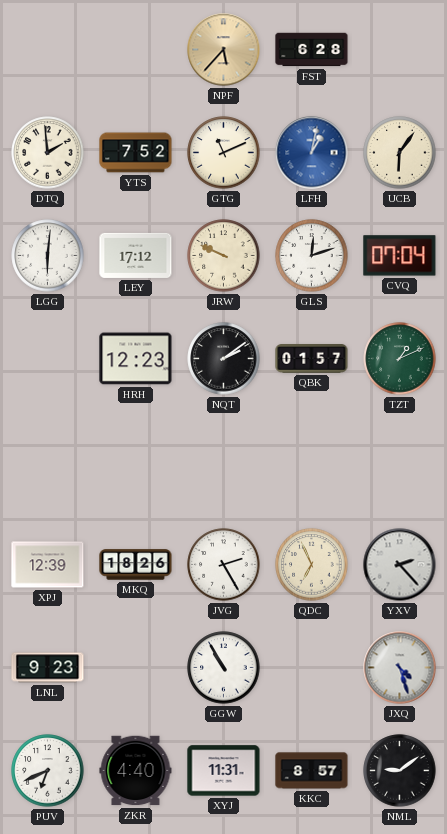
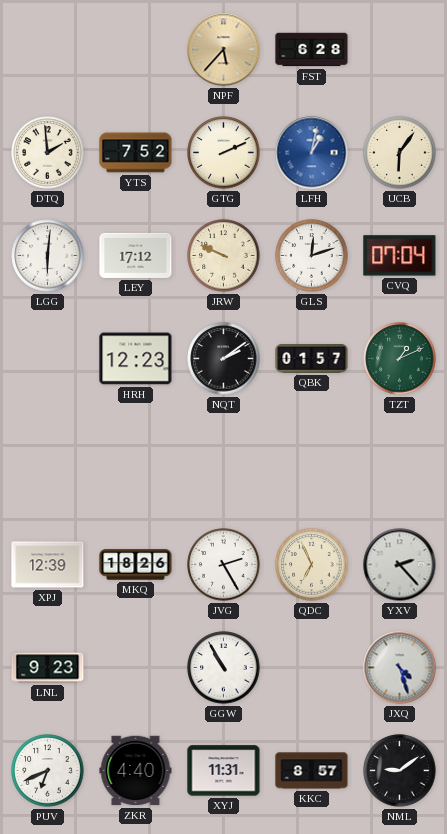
GTG: 11:11 -> 2:11
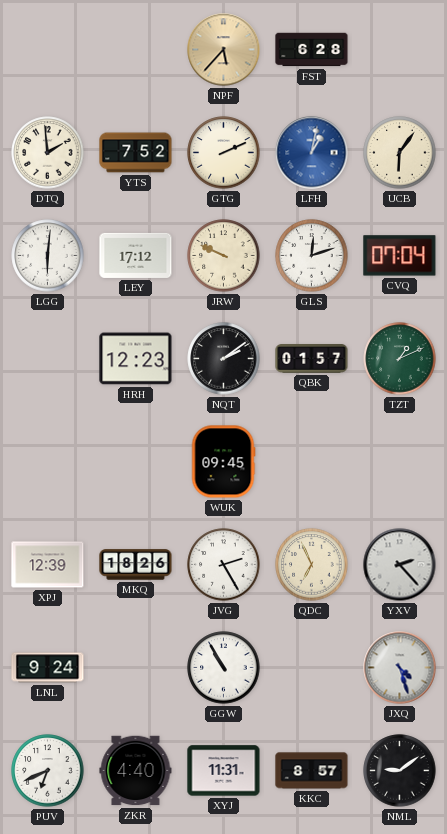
WUK: none -> 09:45
LNL: 9:23 -> 9:24
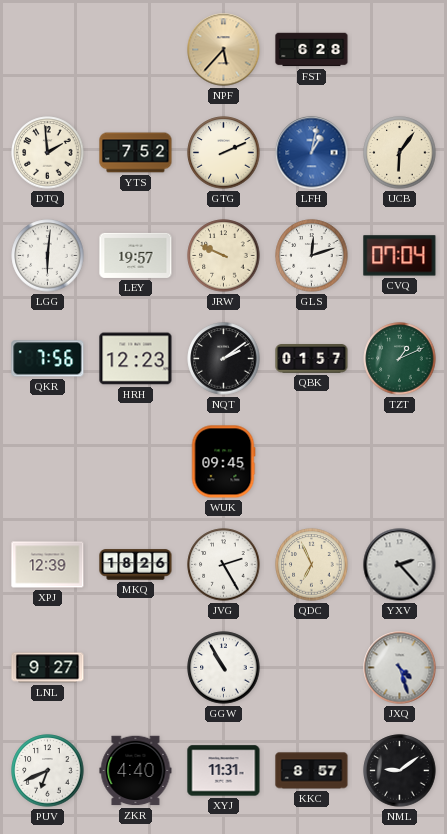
LEY: 17:12 -> 19:57
QKR: none -> 7:56
LNL: 9:24 -> 9:27
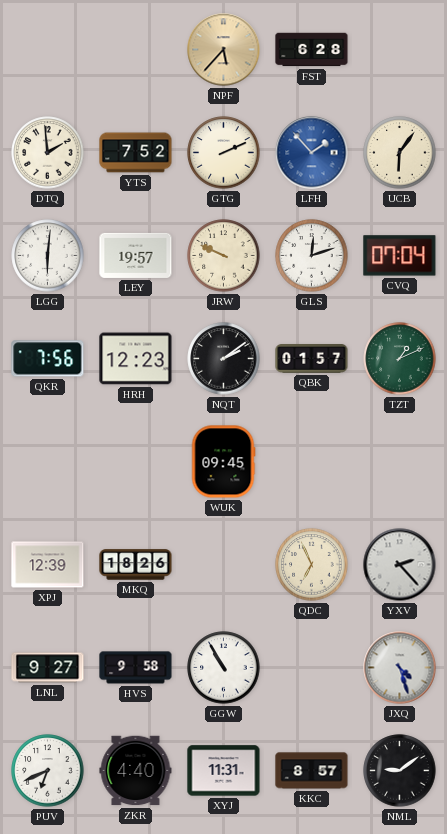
LFH: 1:02 -> 1:53
JVG: 2:25 -> none
HVS: none -> 9:58
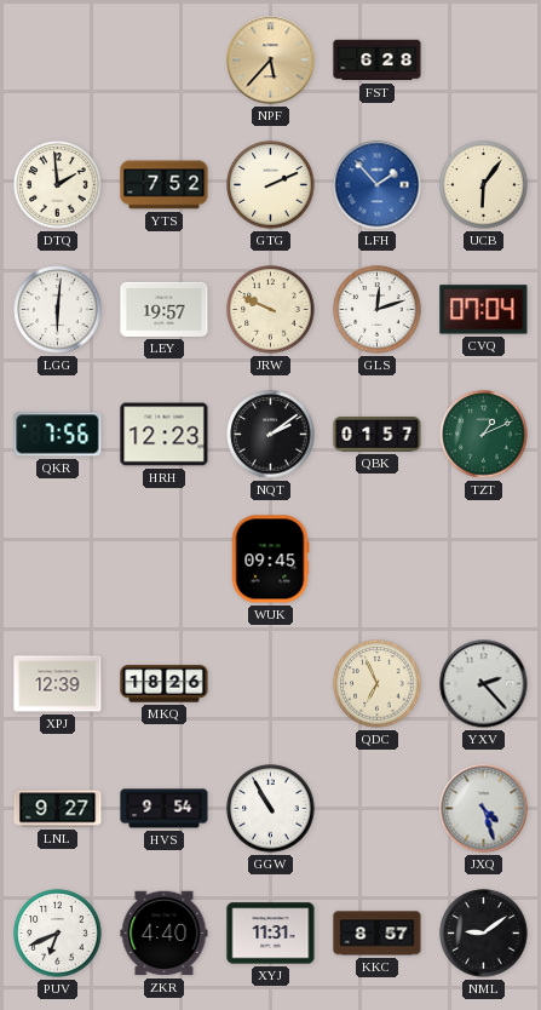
HVS: 9:58 -> 9:54
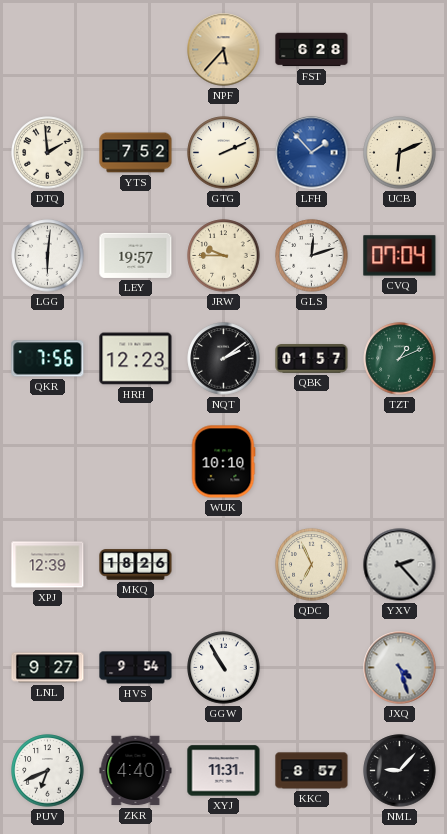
UCB: 6:06 -> 6:11
JRW: 9:49 -> 9:45
WUK: 09:45 -> 10:10
NML: 9:09 -> 9:07
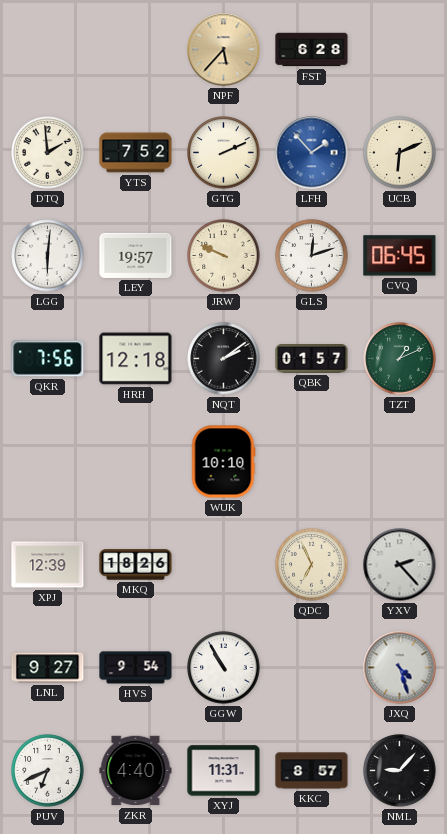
JRW: 9:45 -> 9:49
CVQ: 07:04 -> 06:45
HRH: 12:23 -> 12:18
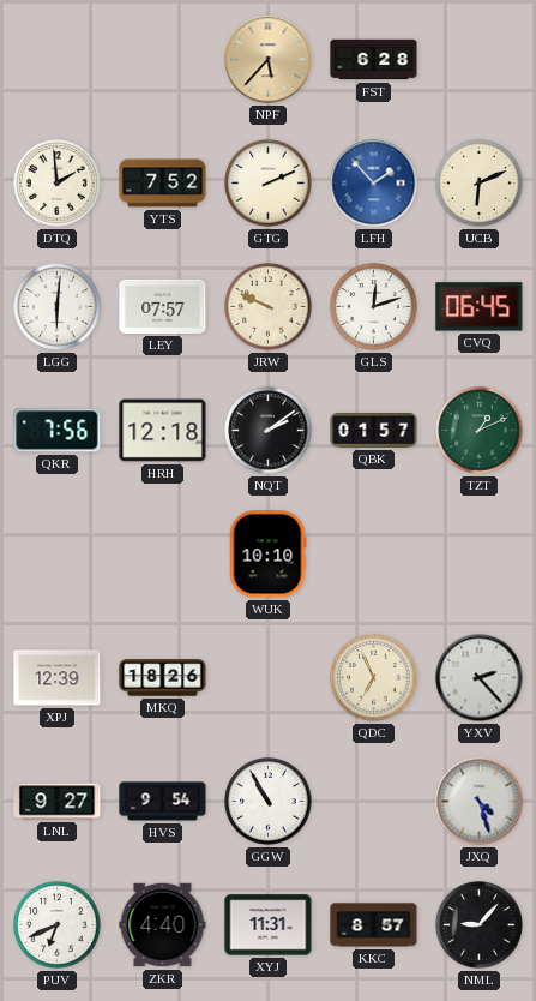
LEY: 19:57 -> 07:57
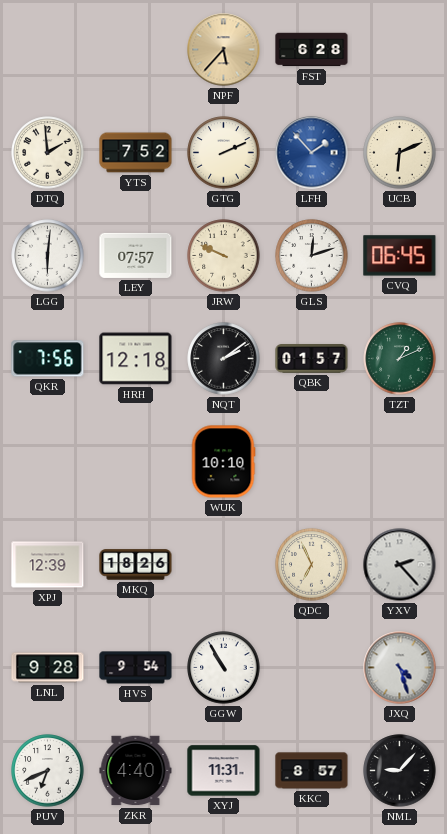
LNL: 9:27 -> 9:28
